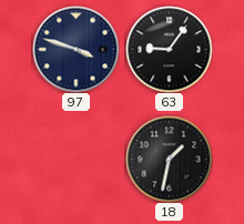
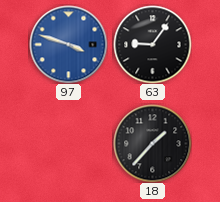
97 dial: navy -> blue
18: 1:32 -> 1:37
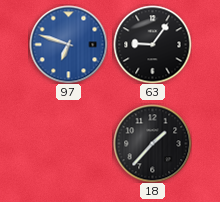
97: 3:48 -> 6:48
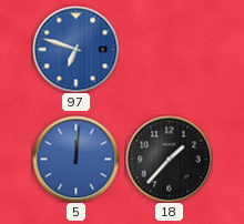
63: 9:06 -> none
5: none -> 12:01
